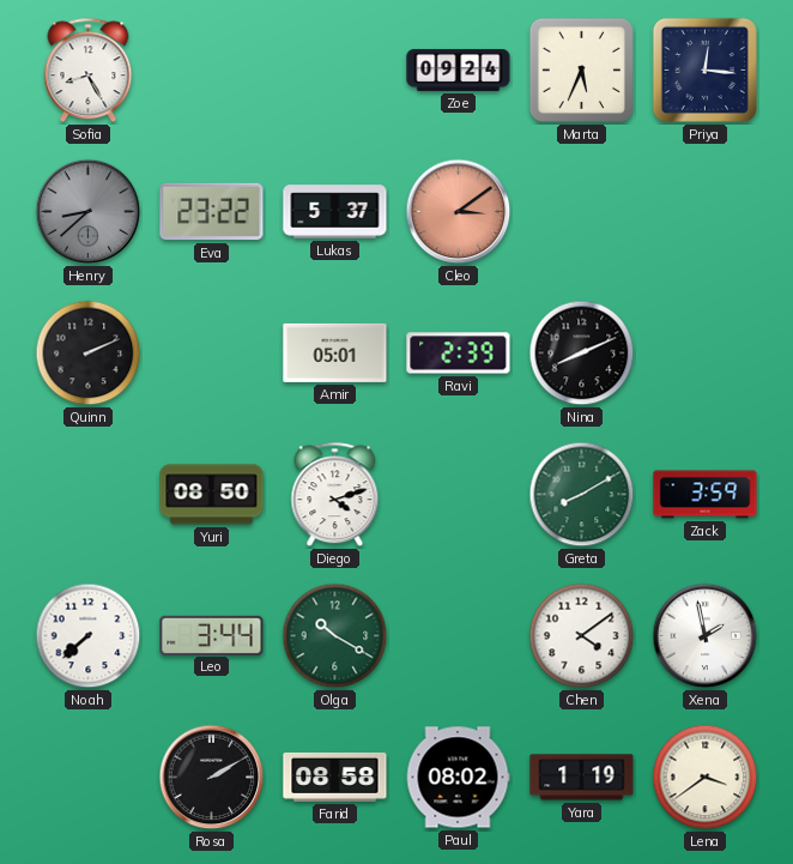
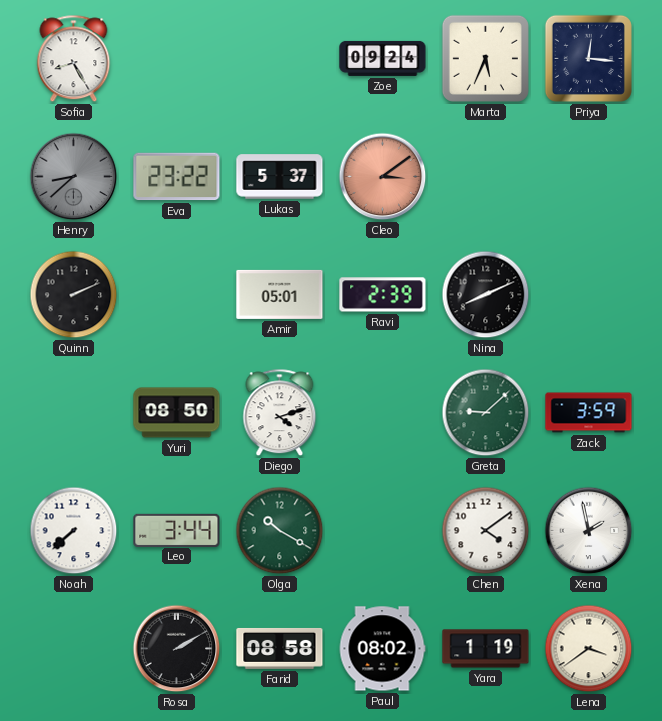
Greta: 8:10 -> 9:08
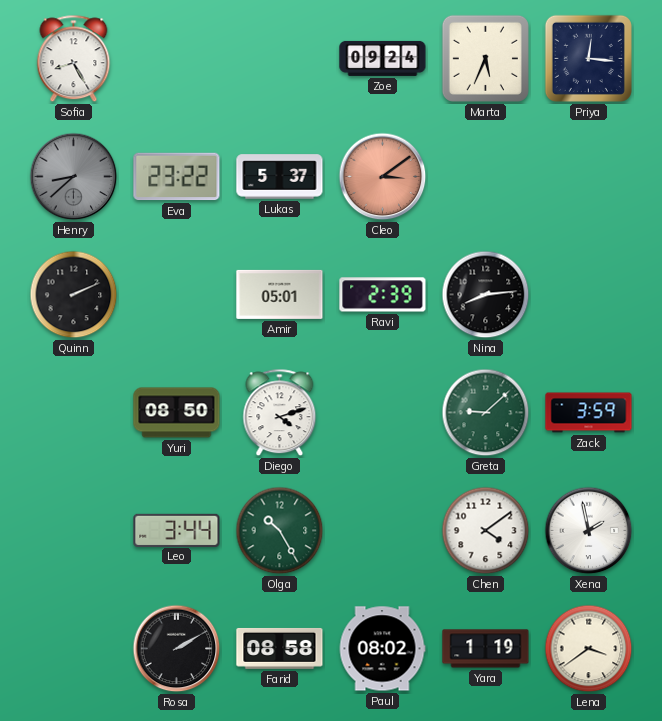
Nina: 8:11 -> 8:14
Noah: 7:38 -> none
Olga: 10:20 -> 10:25
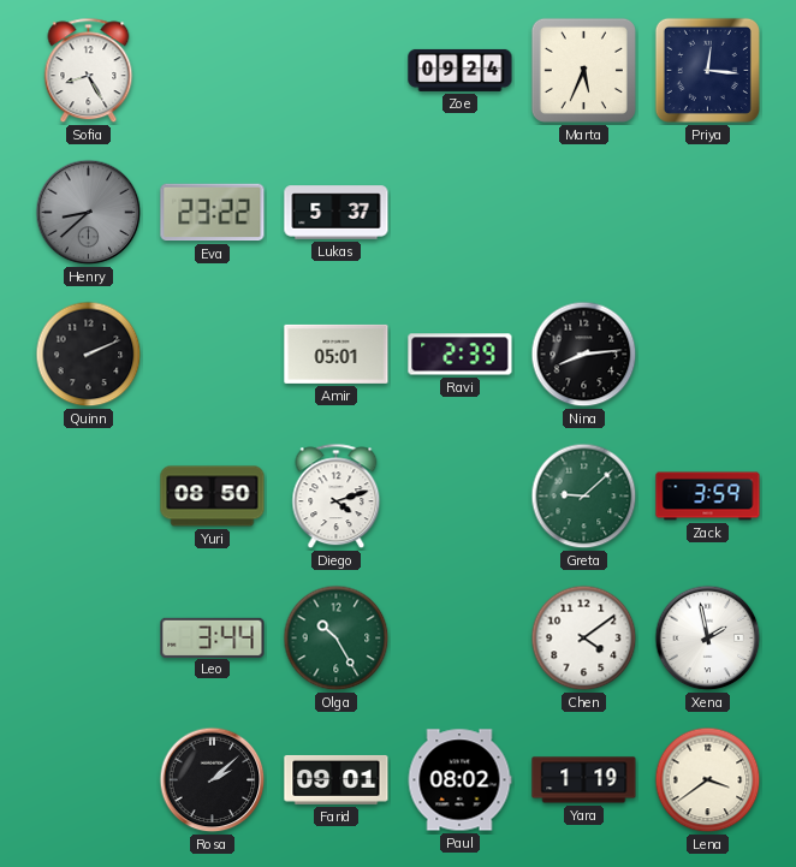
Cleo: 3:09 -> none
Rosa: 2:10 -> 2:08
Farid: 08:58 -> 09:01
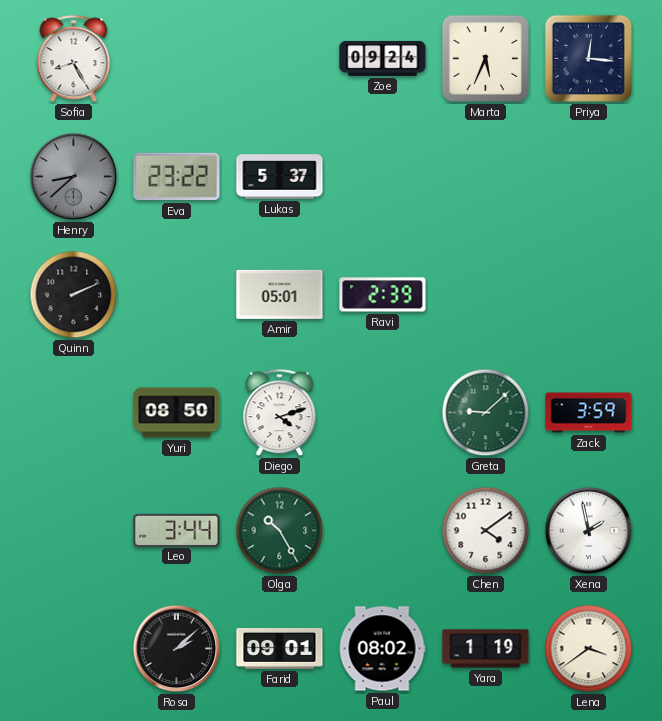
Nina: 8:14 -> none
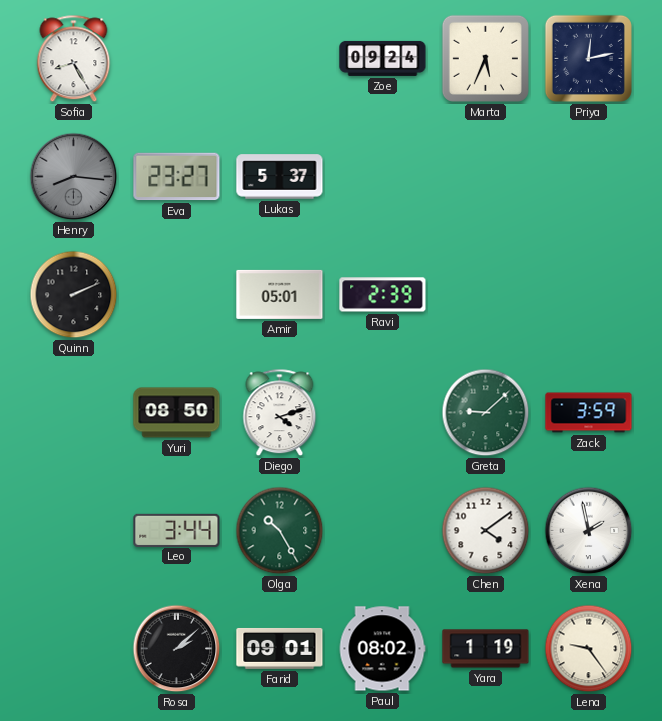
Priya: 12:16 -> 12:13
Henry: 8:38 -> 8:16
Eva: 23:22 -> 23:27
Lena: 3:39 -> 9:24
